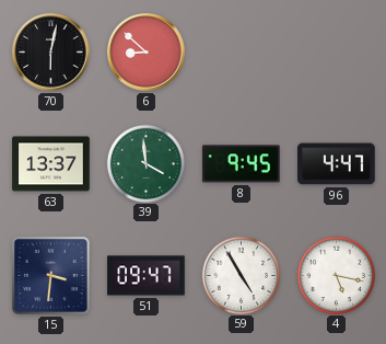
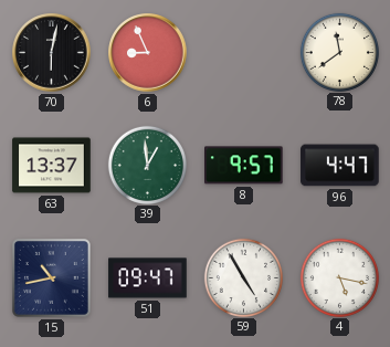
6: 8:52 -> 8:56
78: none -> 11:39
39: 3:59 -> 12:59
8: 9:45 -> 9:57
15: 3:31 -> 10:43
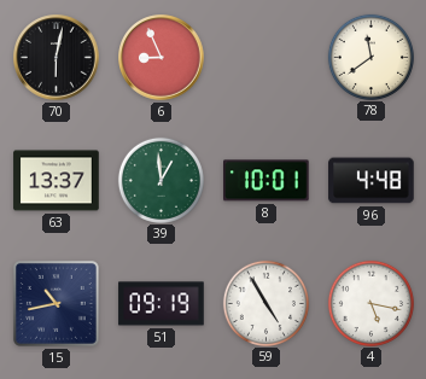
8: 9:57 -> 10:01
96: 4:47 -> 4:48
51: 09:47 -> 09:19
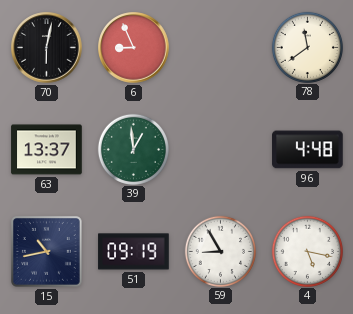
8: 10:01 -> none
59: 4:55 -> 8:55
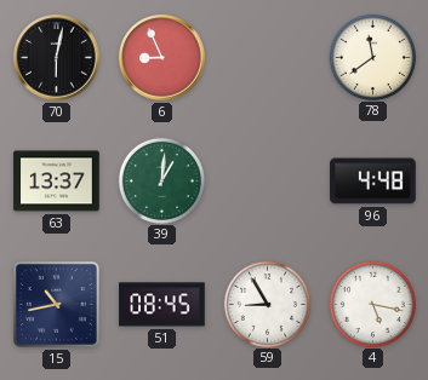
39: 12:59 -> 1:01
51: 09:19 -> 08:45
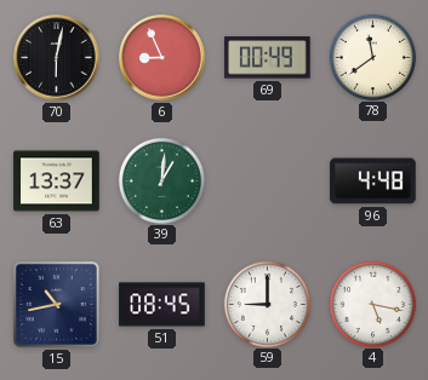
69: none -> 00:49
59: 8:55 -> 9:00
